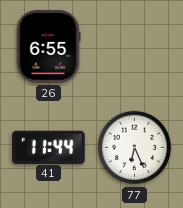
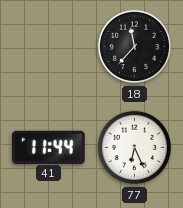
26: 6:55 -> none
18: none -> 11:37
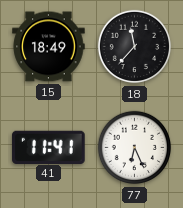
15: none -> 18:49
41: 11:44 -> 11:41
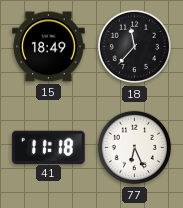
41: 11:41 -> 11:18
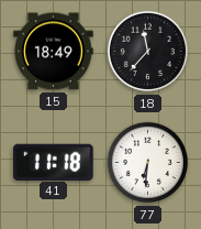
77: 6:26 -> 6:31
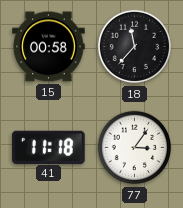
15: 18:49 -> 00:58
77: 6:31 -> 3:06
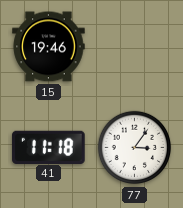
15: 00:58 -> 19:46
18: 11:37 -> none
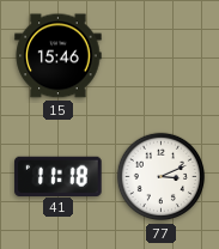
15: 19:46 -> 15:46
77: 3:06 -> 3:11
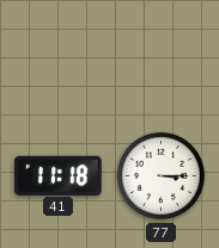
15: 15:46 -> none
77: 3:11 -> 3:15
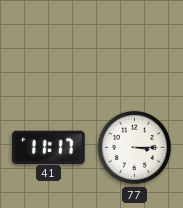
41: 11:18 -> 11:17
